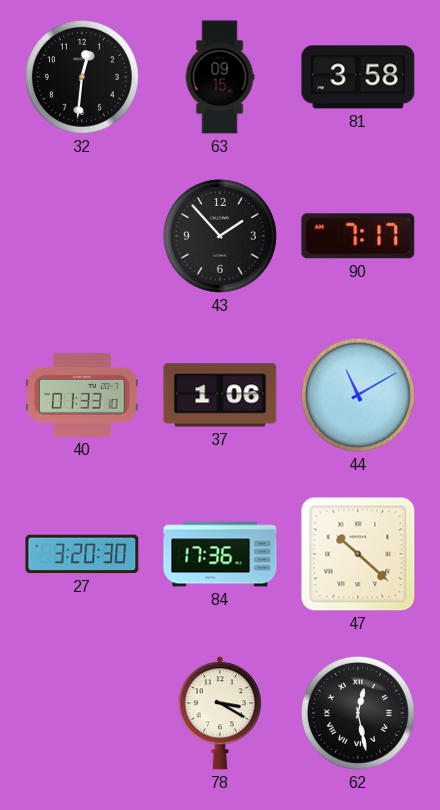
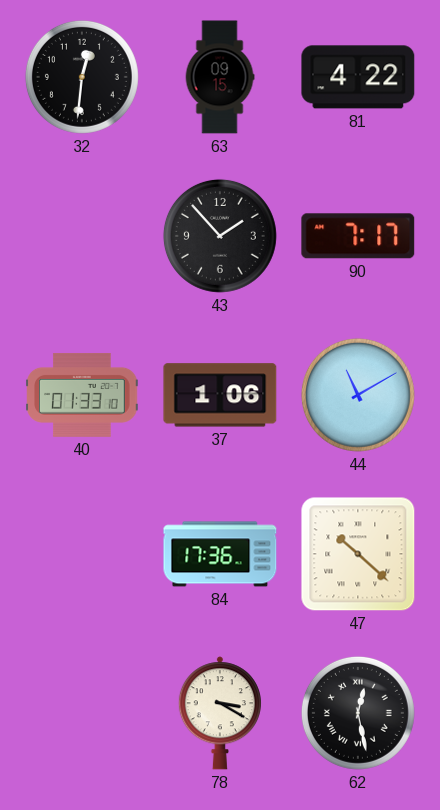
81: 3:58 -> 4:22
27: 3:20 -> none
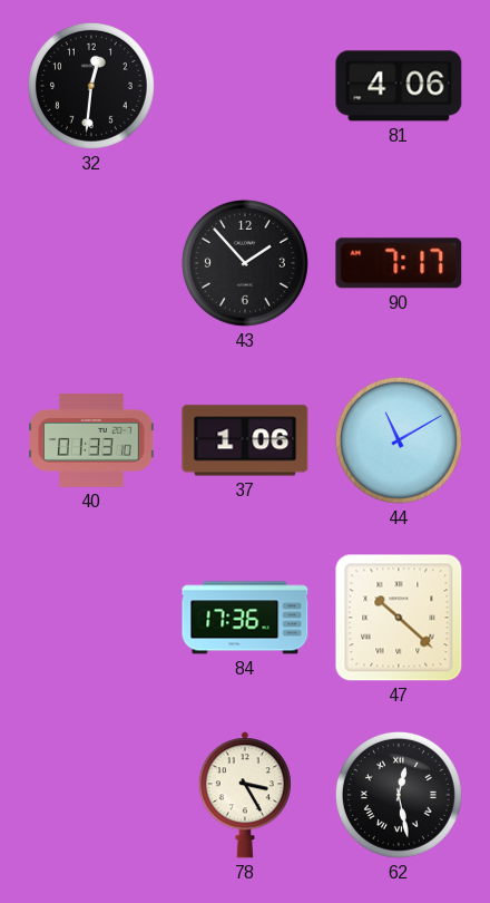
63: 09:15 -> none
81: 4:22 -> 4:06
78: 3:20 -> 3:25
